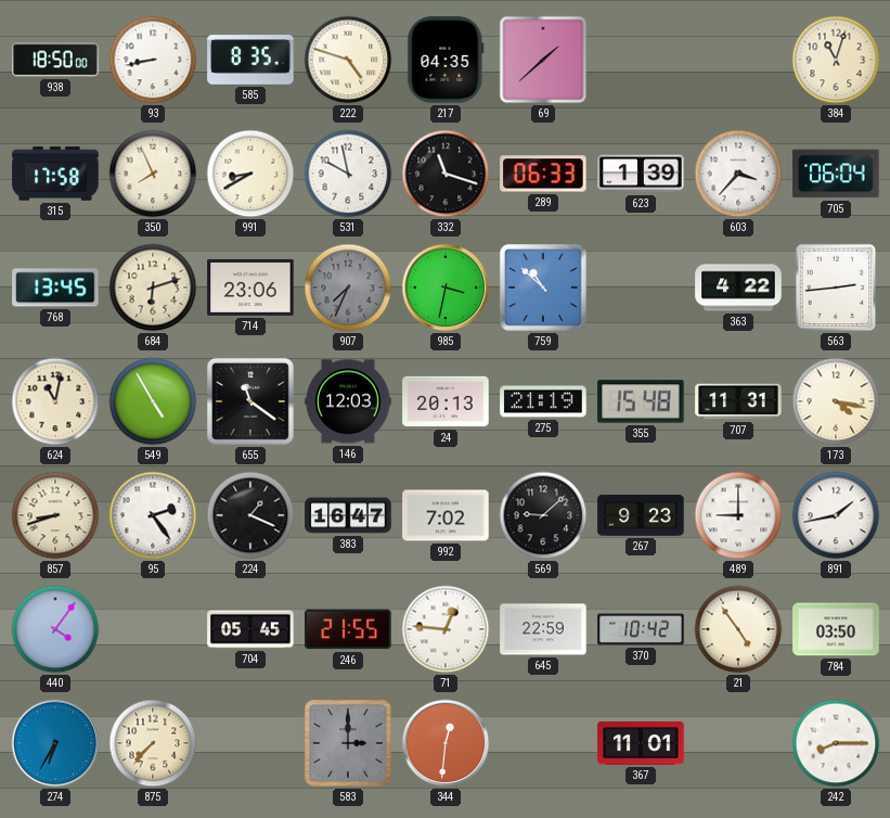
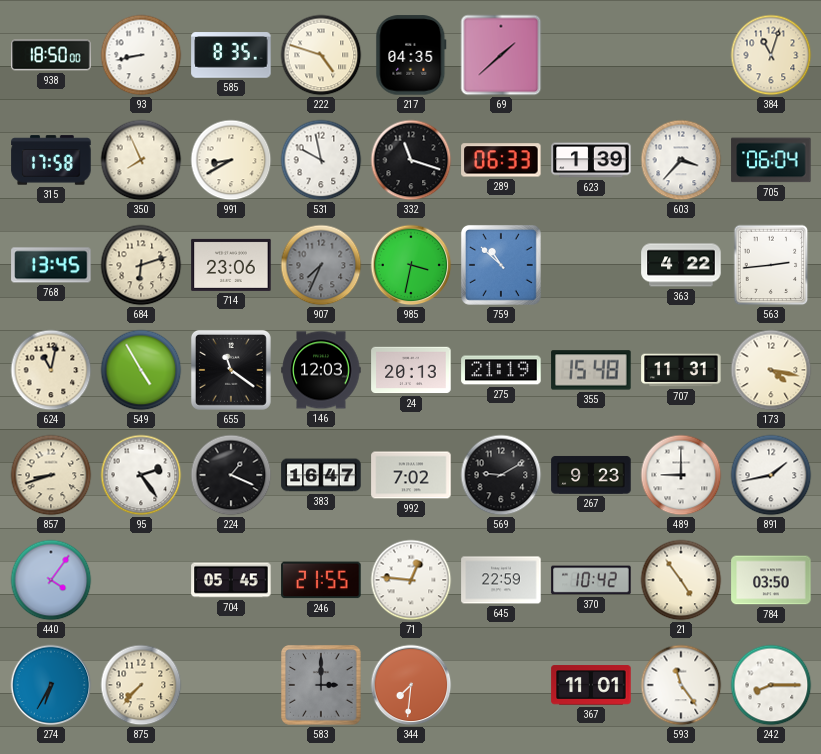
569: 9:08 -> 9:10
344: 12:31 -> 7:31
593: none -> 11:24
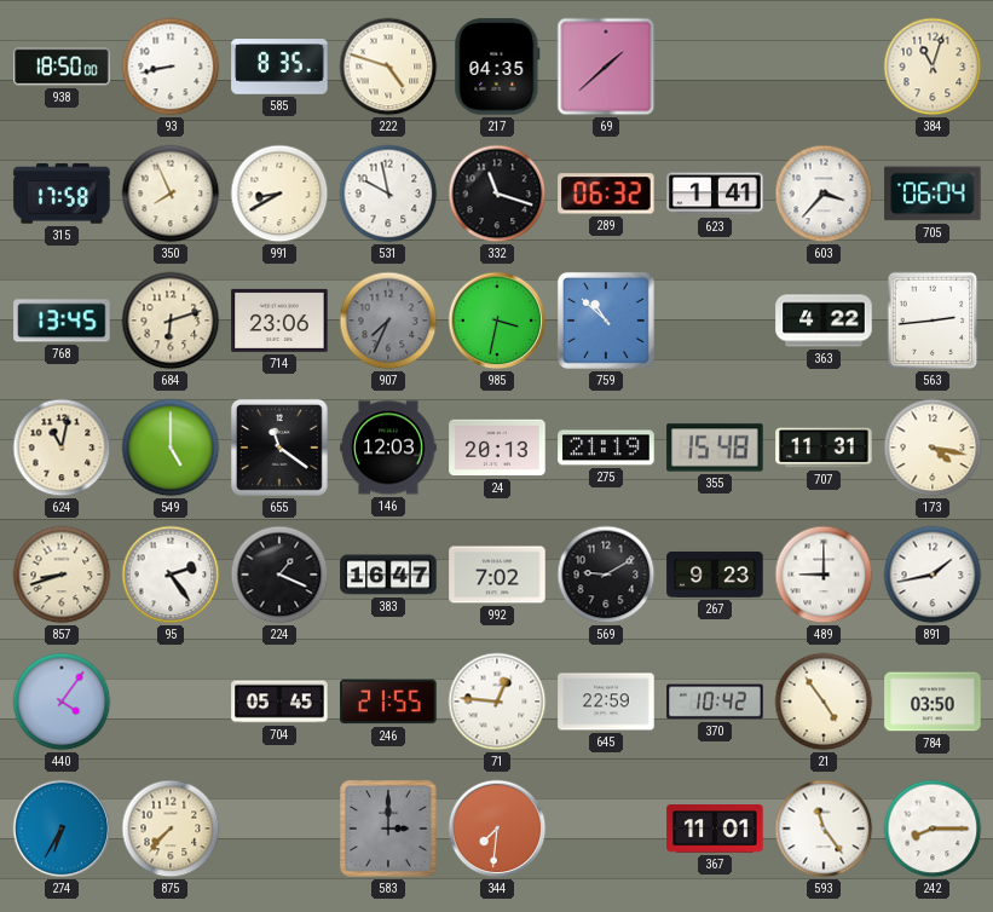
289: 06:33 -> 06:32
623: 1:39 -> 1:41
549: 4:55 -> 5:00
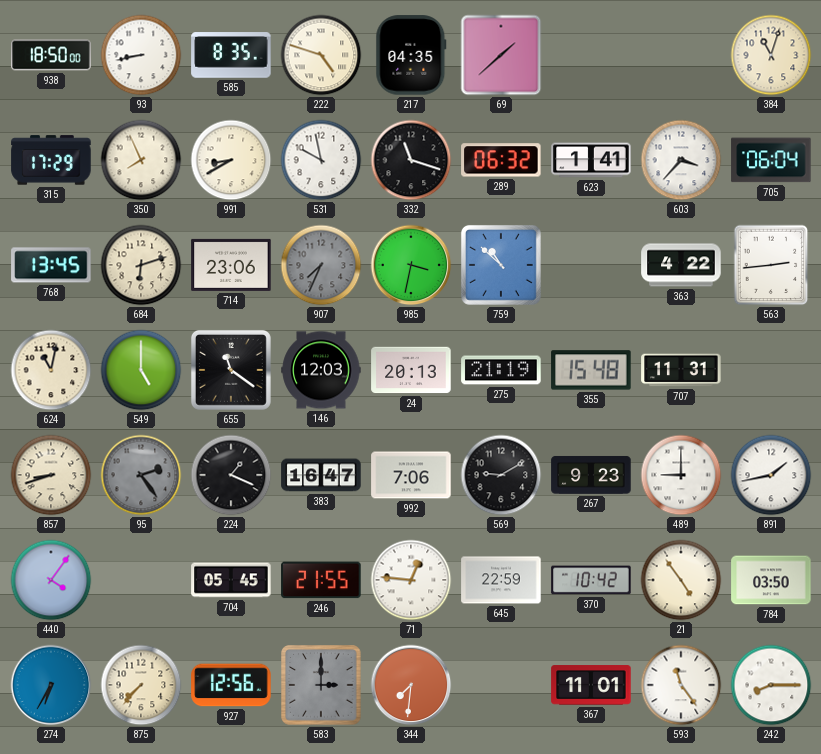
315: 17:58 -> 17:29
173: 4:17 -> none
95 dial: white -> grey
992: 7:02 -> 7:06
927: none -> 12:56
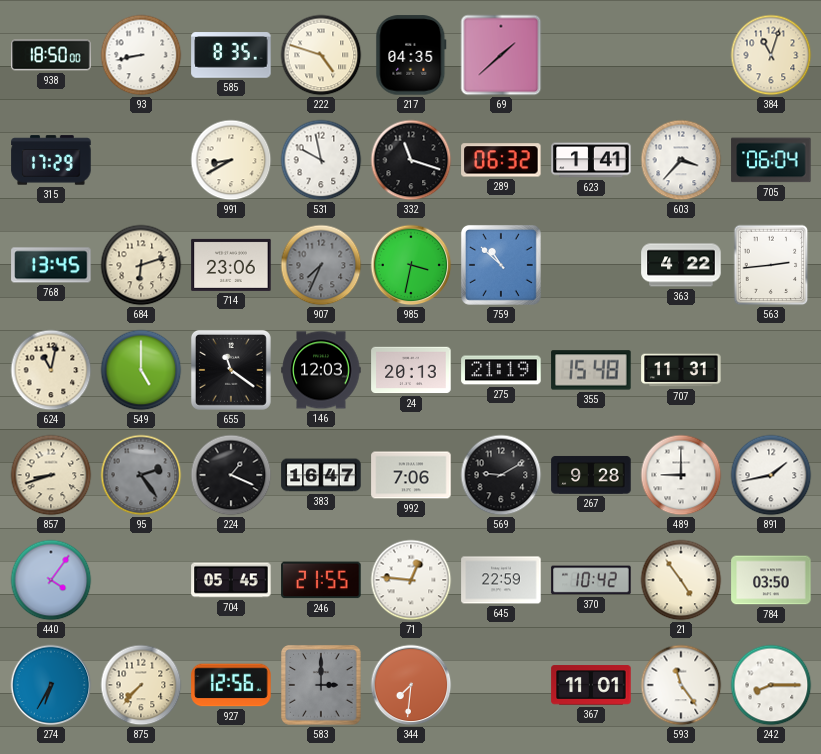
350: 7:56 -> none
267: 9:23 -> 9:28
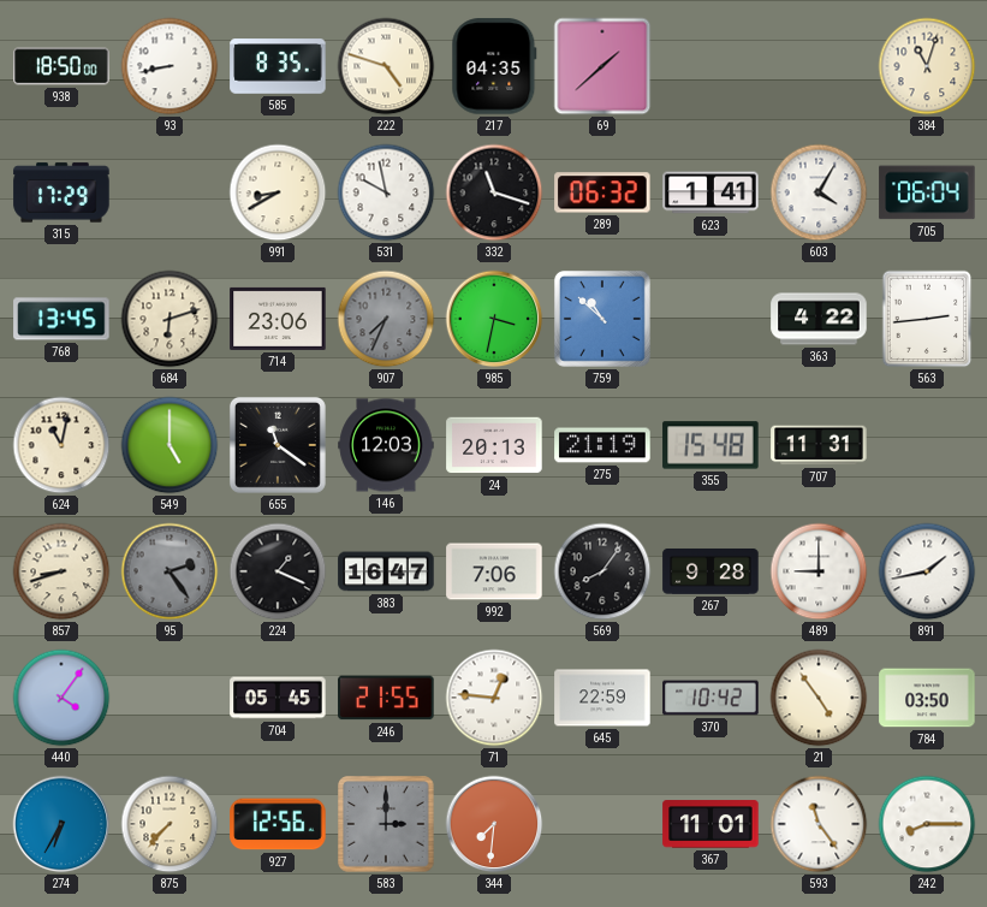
603: 3:37 -> 4:05
569: 9:10 -> 8:06
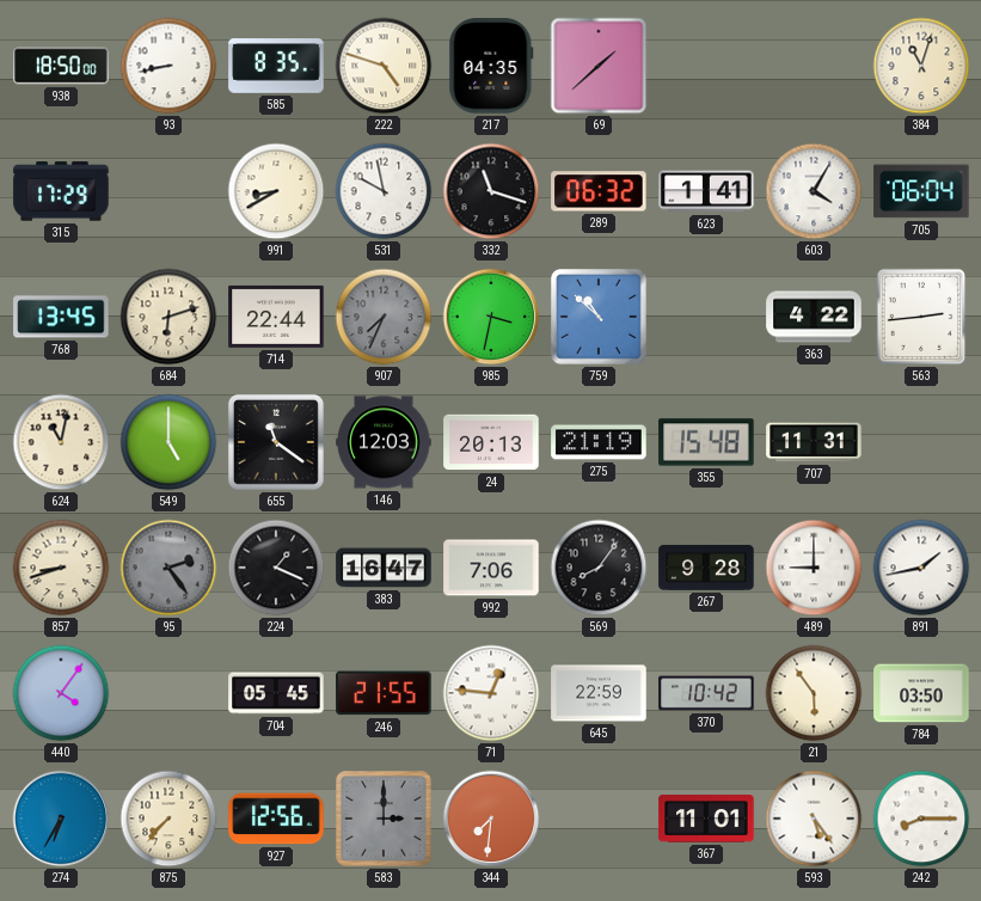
714: 23:06 -> 22:44
21: 4:54 -> 5:54
593: 11:24 -> 5:24
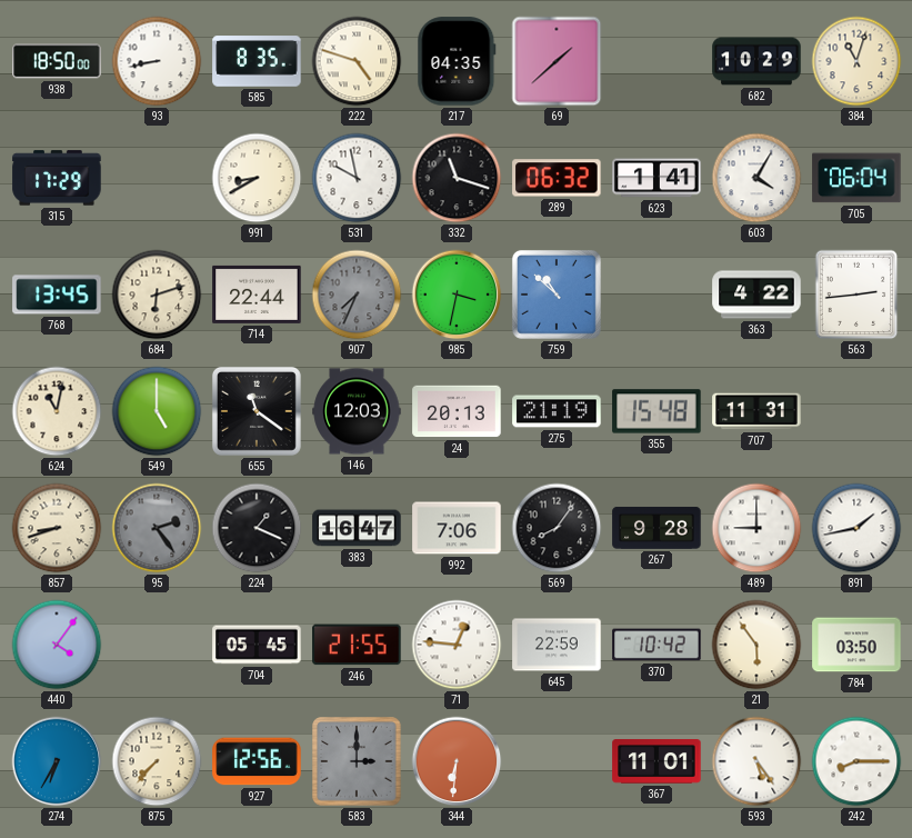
682: none -> 10:29
344: 7:31 -> 6:31
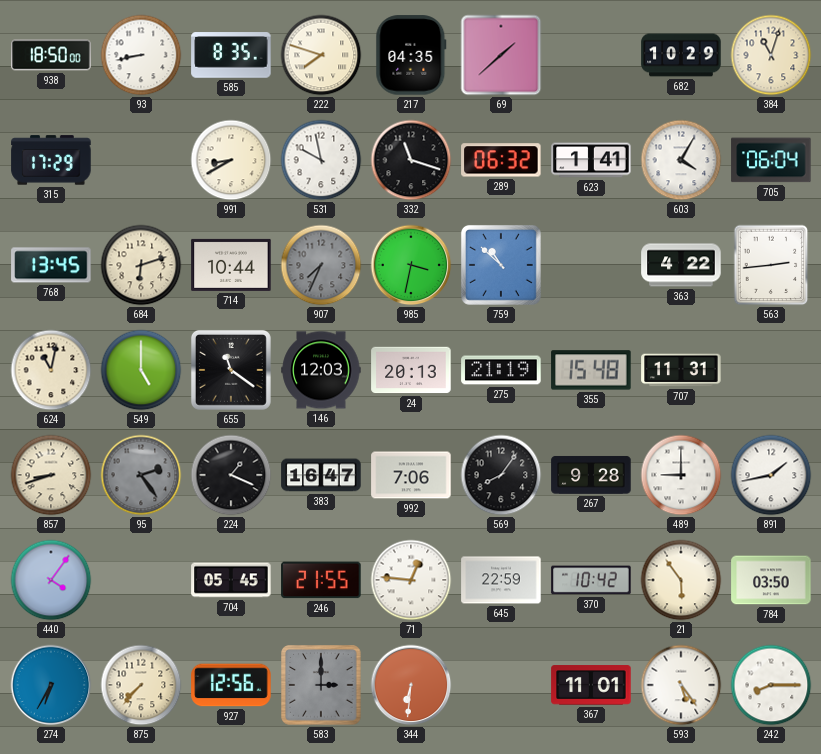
222: 4:48 -> 7:48
714: 22:44 -> 10:44
